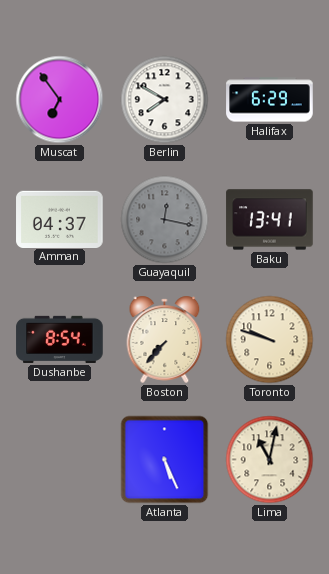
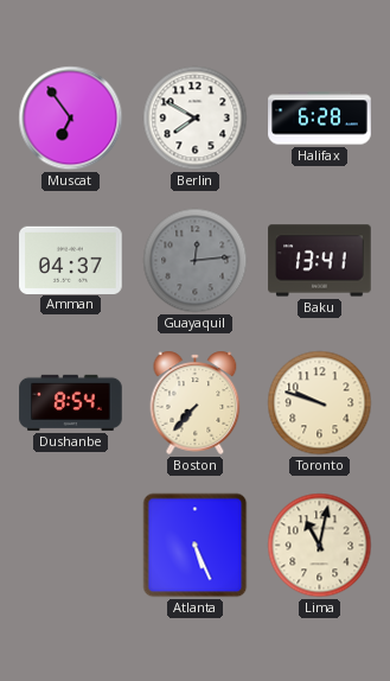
Halifax: 6:29 -> 6:28
Guayaquil: 12:17 -> 12:14
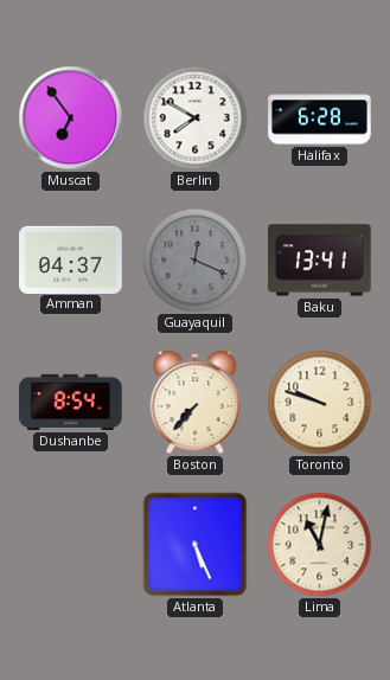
Guayaquil: 12:14 -> 12:19
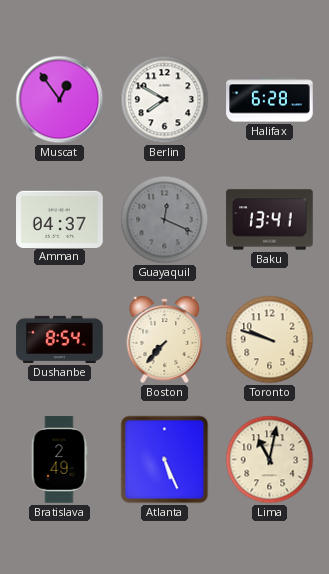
Muscat: 6:54 -> 12:54
Bratislava: none -> 2:49
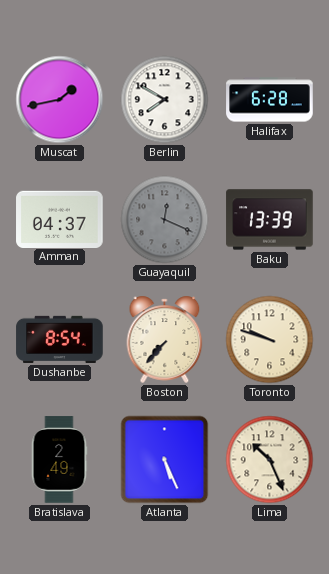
Muscat: 12:54 -> 1:43
Baku: 13:41 -> 13:39
Lima: 11:02 -> 10:26
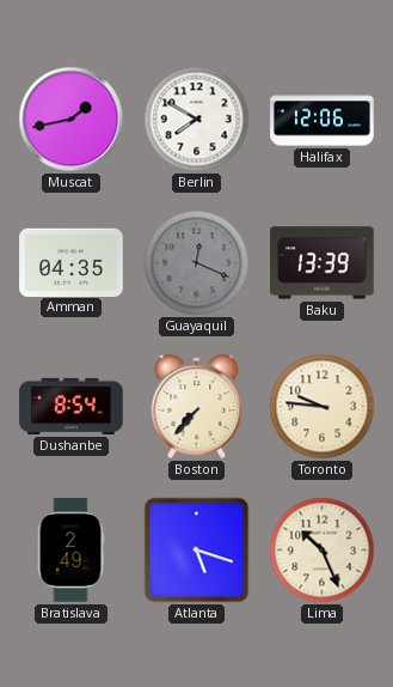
Halifax: 6:28 -> 12:06
Amman: 04:37 -> 04:35
Toronto: 9:48 -> 9:46
Atlanta: 5:26 -> 5:18
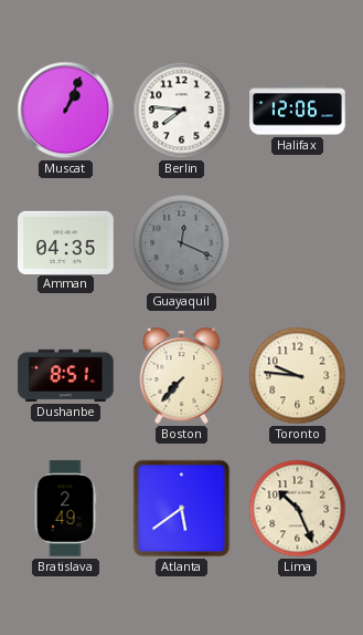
Muscat: 1:43 -> 1:04
Berlin: 7:50 -> 7:46
Baku: 13:39 -> none
Dushanbe: 8:54 -> 8:51
Atlanta: 5:18 -> 5:39
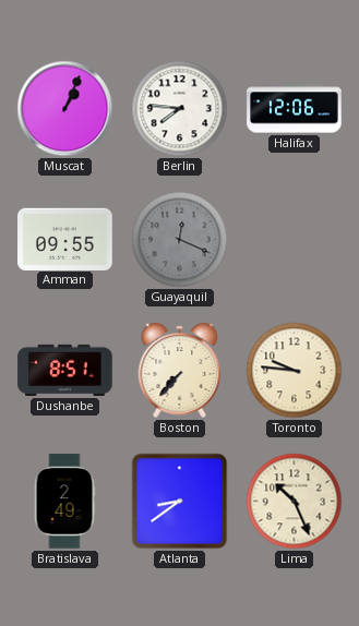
Amman: 04:35 -> 09:55
Atlanta: 5:39 -> 8:39
